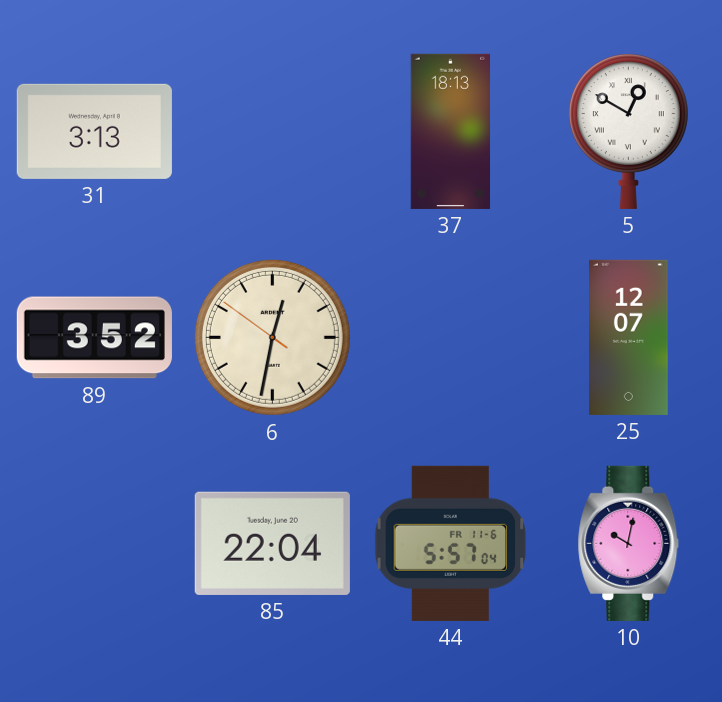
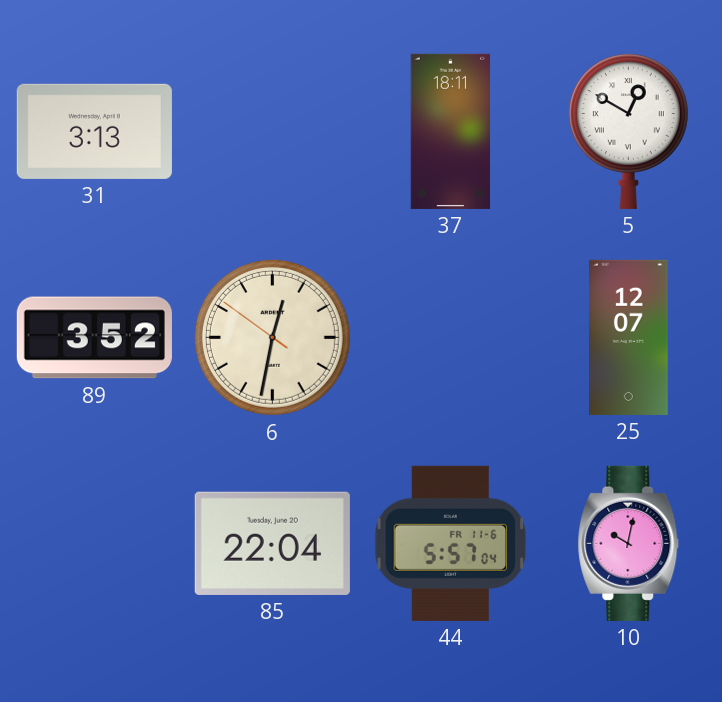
37: 18:13 -> 18:11
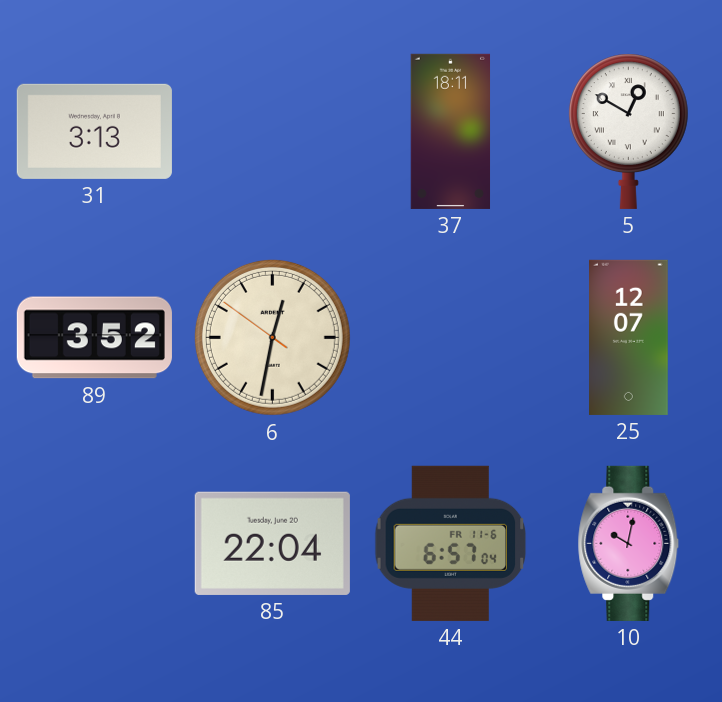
44: 5:57 -> 6:57
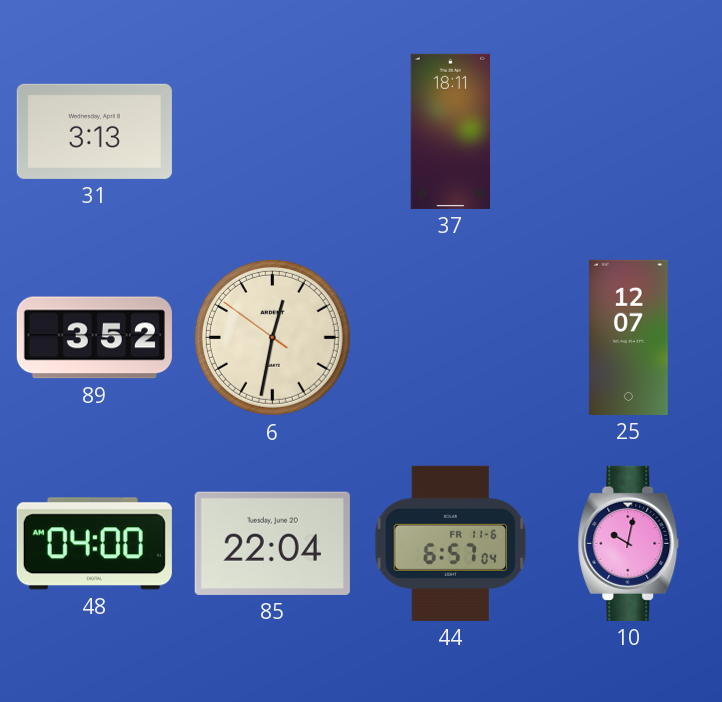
5: 12:50 -> none
48: none -> 04:00
